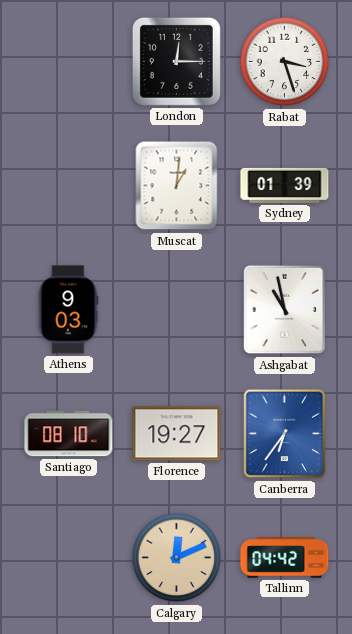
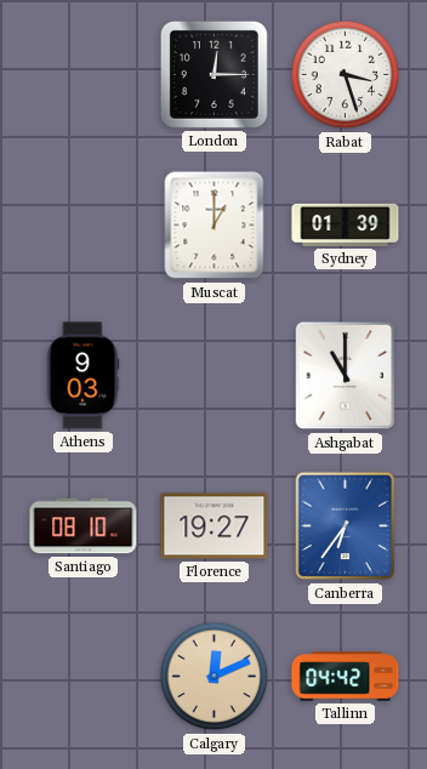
Muscat: 1:01 -> 1:00
Ashgabat: 10:58 -> 11:00
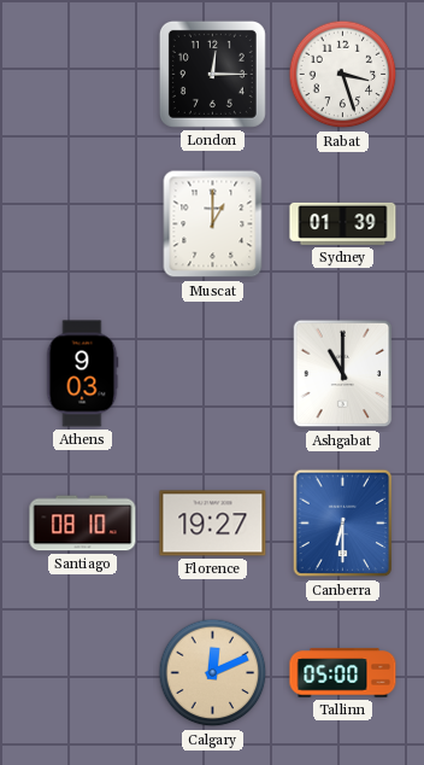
Canberra: 6:36 -> 6:30
Tallinn: 04:42 -> 05:00
